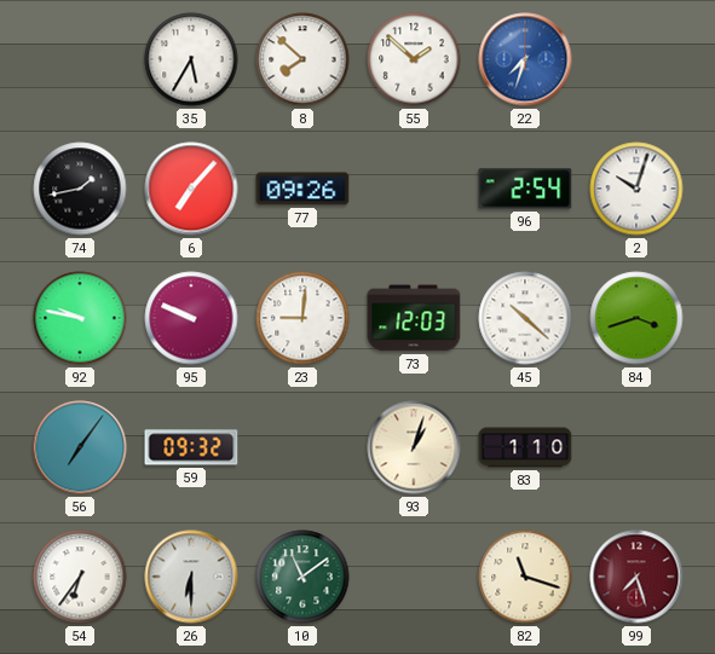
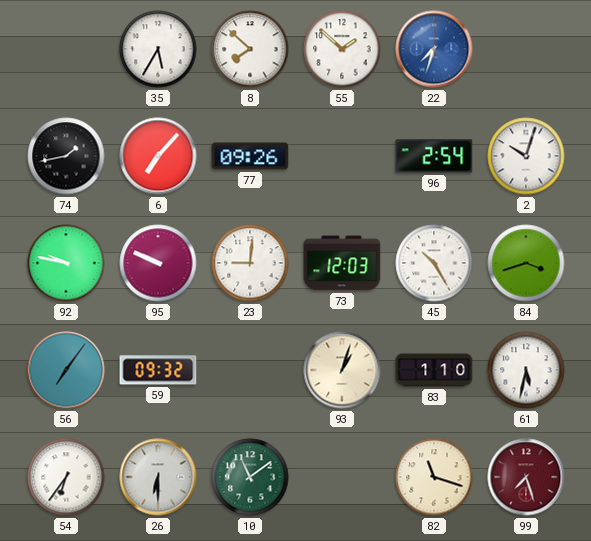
45: 10:22 -> 10:25
61: none -> 5:32
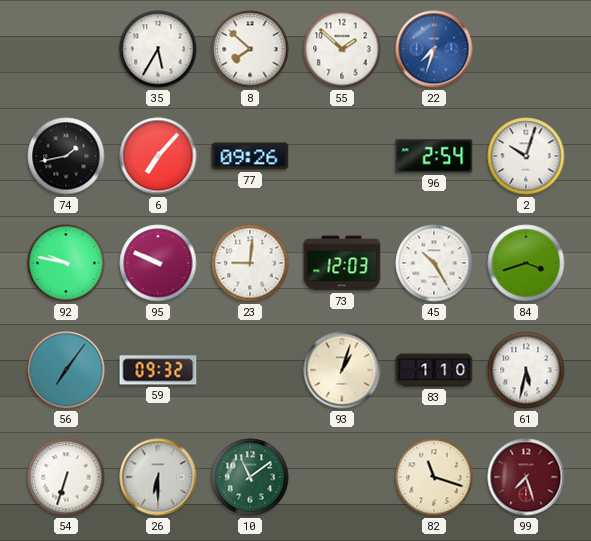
54: 6:36 -> 6:33
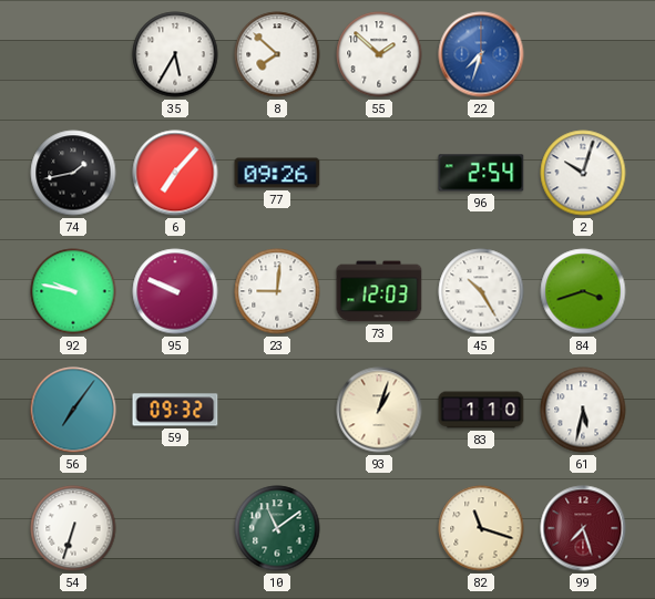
26: 6:30 -> none
